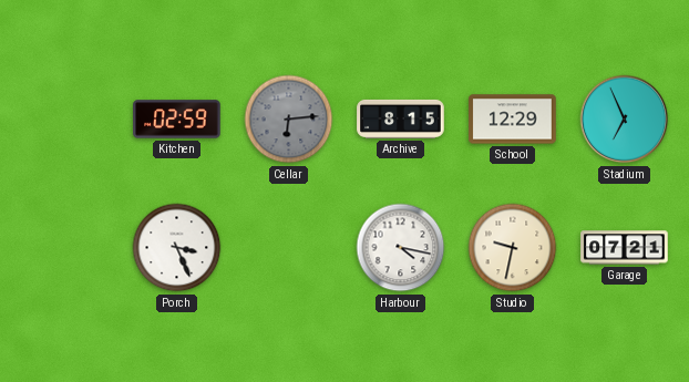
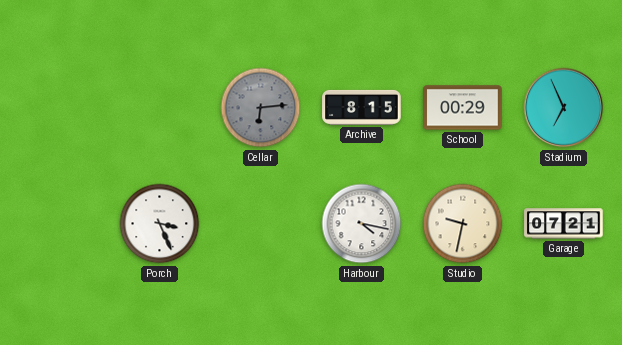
Kitchen: 02:59 -> none
School: 12:29 -> 00:29
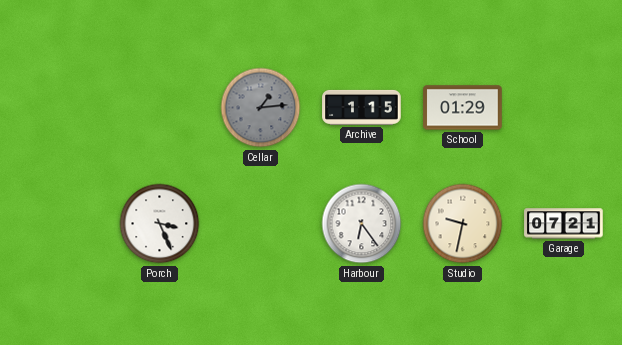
Cellar: 6:14 -> 1:14
Archive: 8:15 -> 1:15
School: 00:29 -> 01:29
Stadium: 6:56 -> none
Harbour: 4:17 -> 6:24
